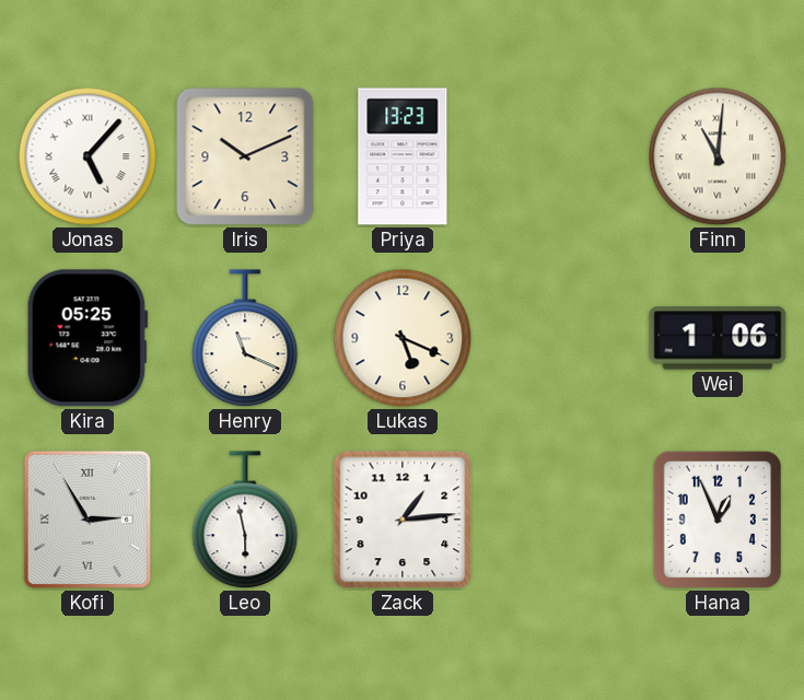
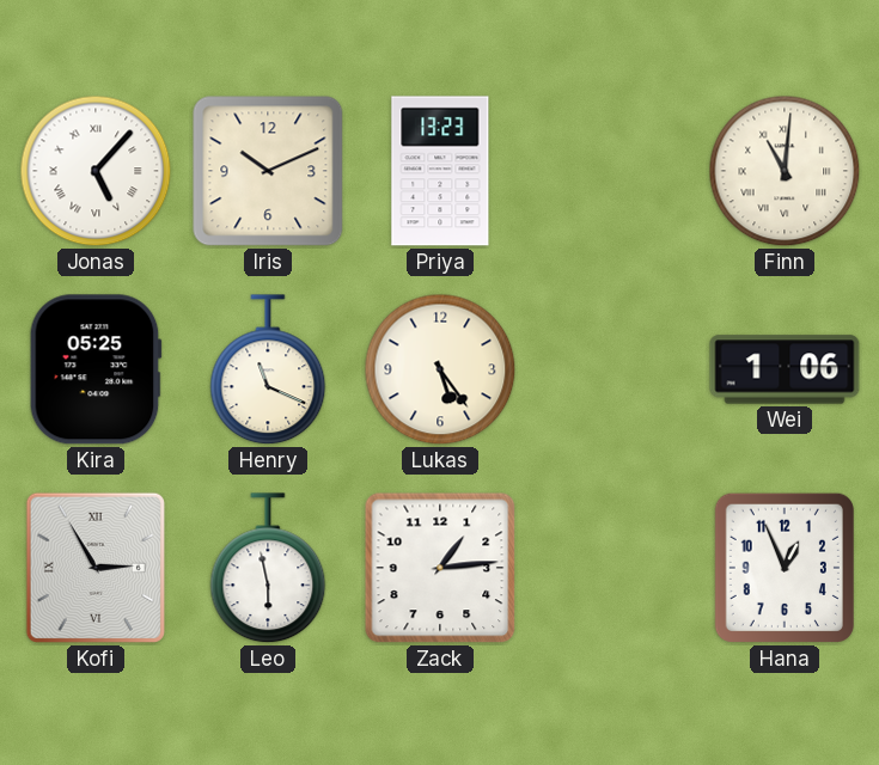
Lukas: 5:19 -> 5:24
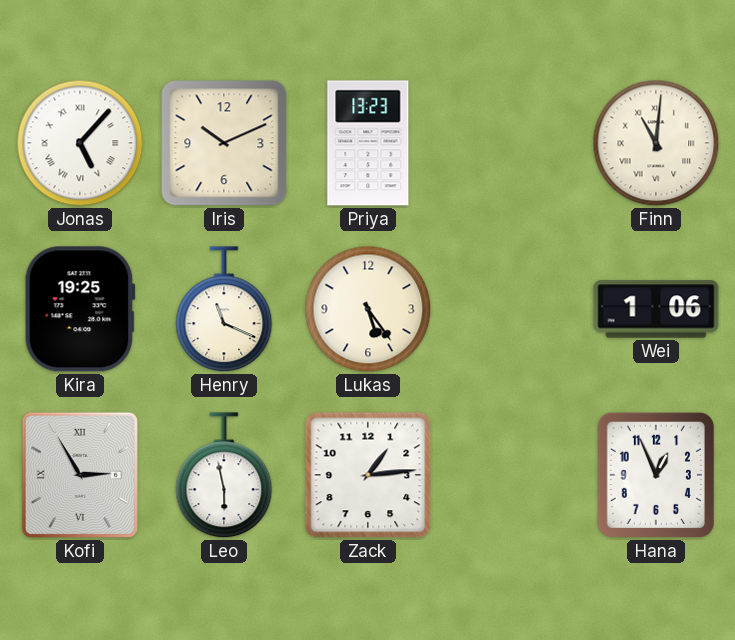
Kira: 05:25 -> 19:25
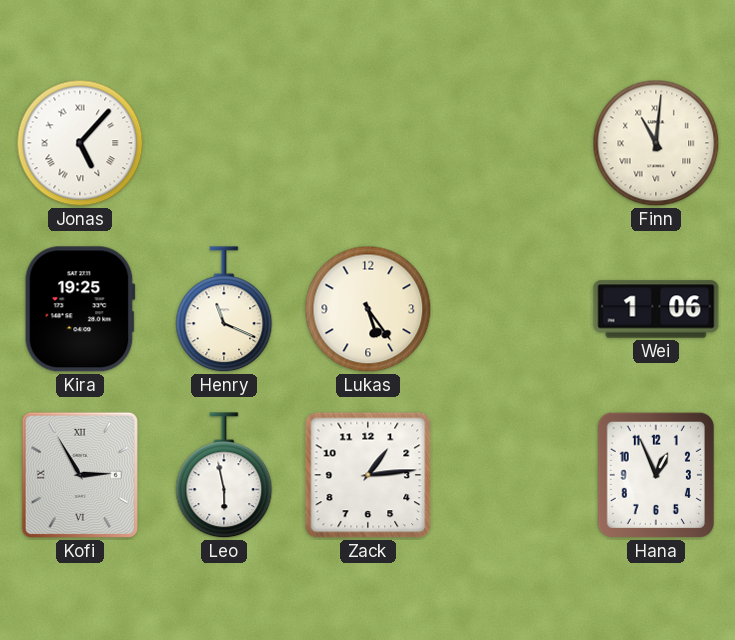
Iris: 10:11 -> none
Priya: 13:23 -> none
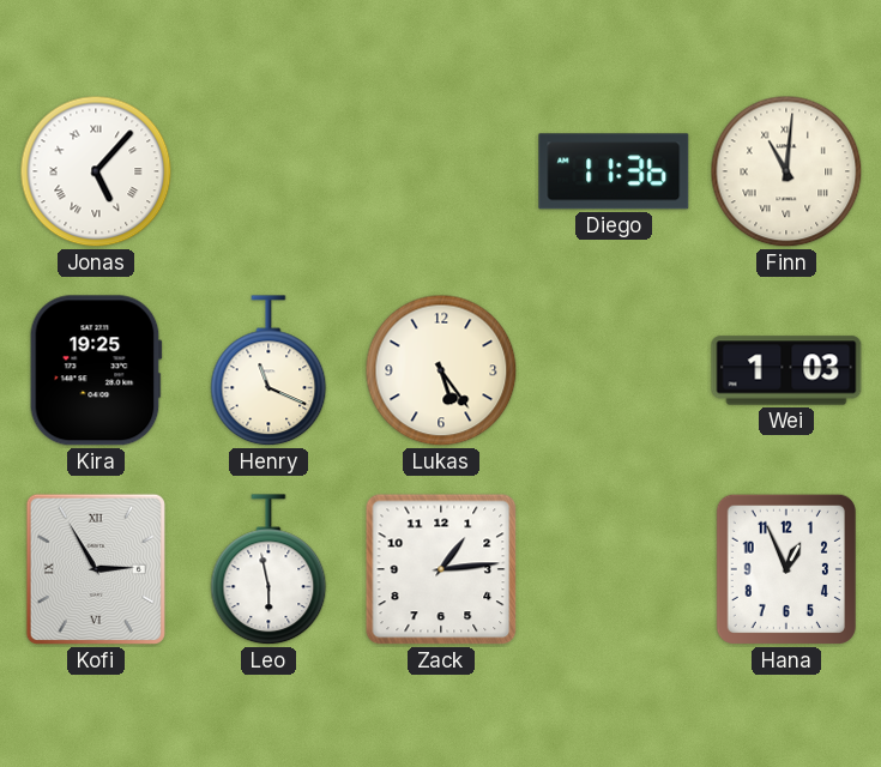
Diego: none -> 11:36
Wei: 1:06 -> 1:03
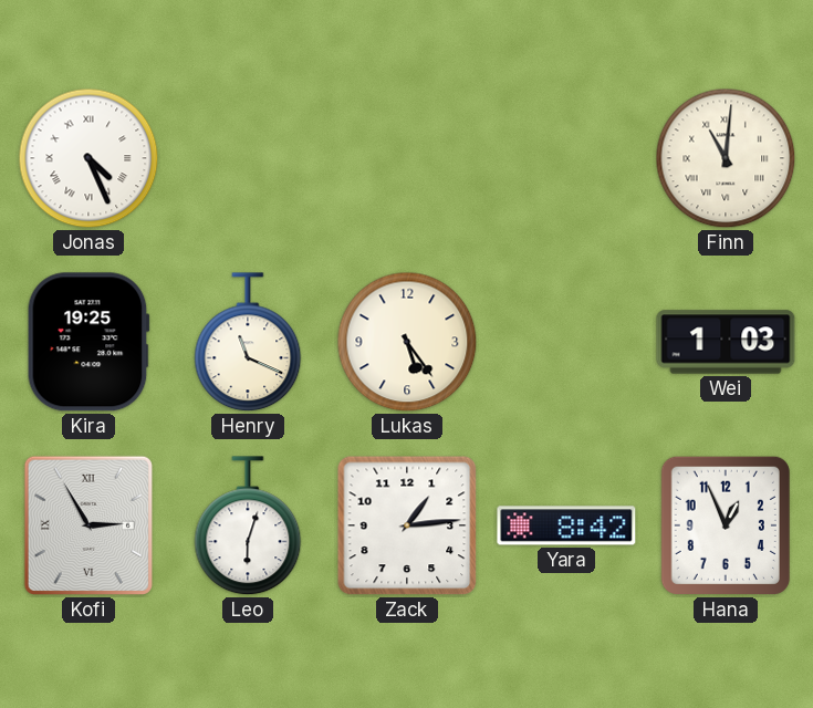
Jonas: 5:07 -> 4:26
Diego: 11:36 -> none
Leo: 5:58 -> 6:03
Yara: none -> 8:42
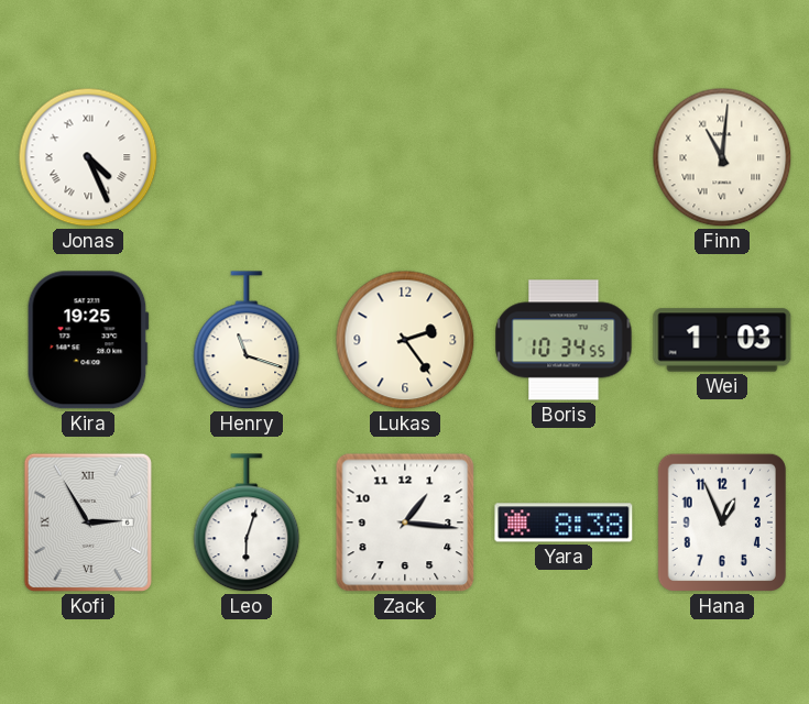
Henry: 11:19 -> 11:18
Lukas: 5:24 -> 2:24
Boris: none -> 10:34
Zack: 1:14 -> 1:16
Yara: 8:42 -> 8:38
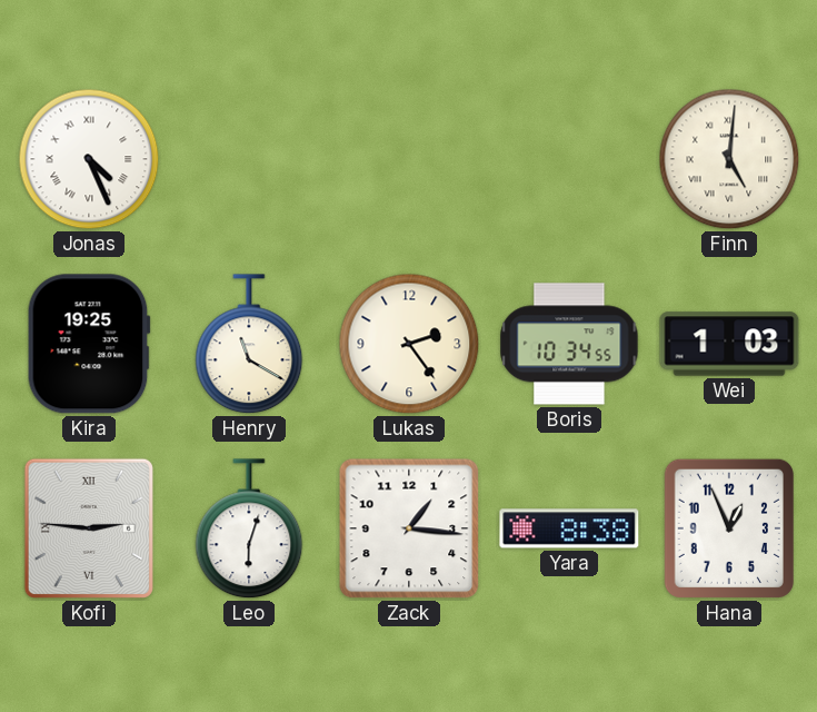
Finn: 11:01 -> 5:01
Henry: 11:18 -> 11:20
Kofi: 2:55 -> 2:46
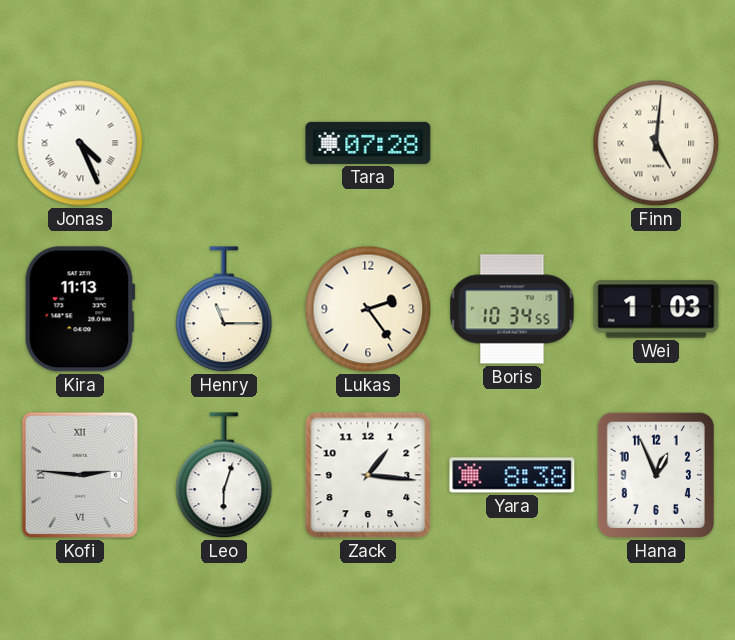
Tara: none -> 07:28
Kira: 19:25 -> 11:13
Henry: 11:20 -> 11:15
